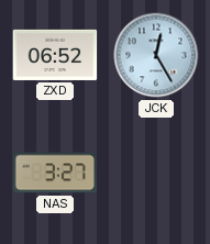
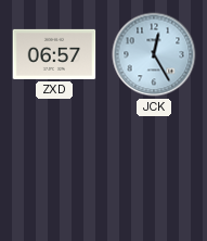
ZXD: 06:52 -> 06:57
NAS: 3:27 -> none
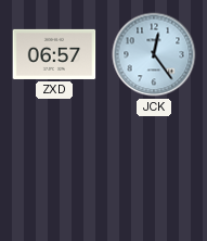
JCK: 12:25 -> 12:24
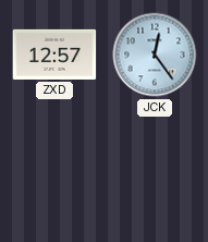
ZXD: 06:57 -> 12:57
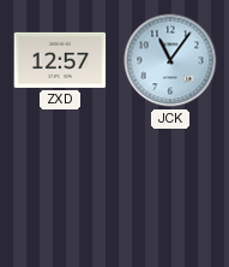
JCK: 12:24 -> 11:06
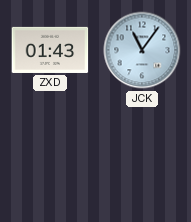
ZXD: 12:57 -> 01:43
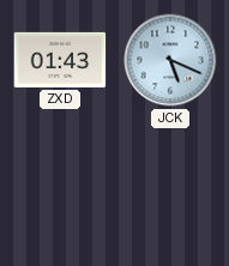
JCK: 11:06 -> 5:19
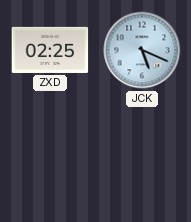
ZXD: 01:43 -> 02:25
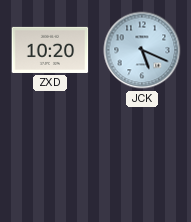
ZXD: 02:25 -> 10:20
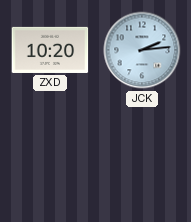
JCK: 5:19 -> 2:14
